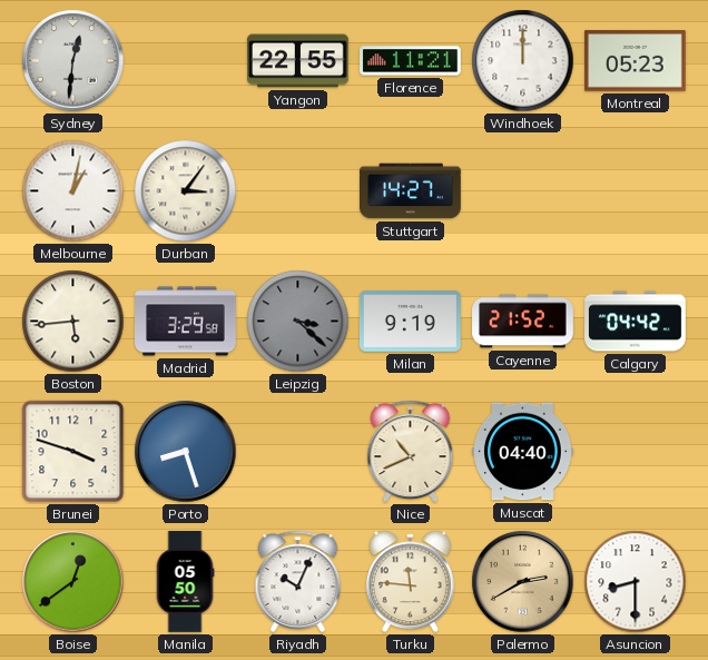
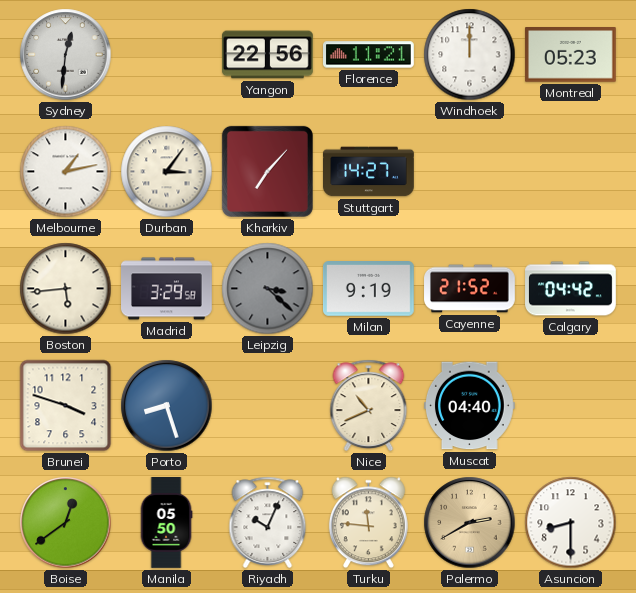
Yangon: 22:55 -> 22:56
Melbourne: 1:02 -> 1:13
Kharkiv: none -> 7:07
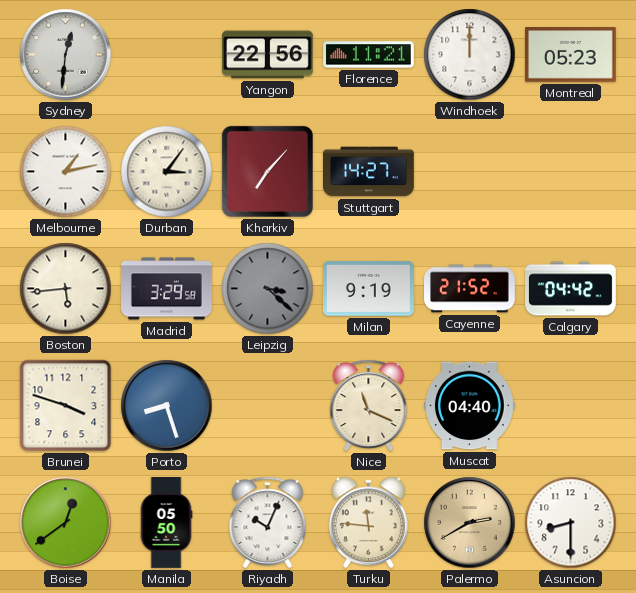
Nice: 10:41 -> 11:19
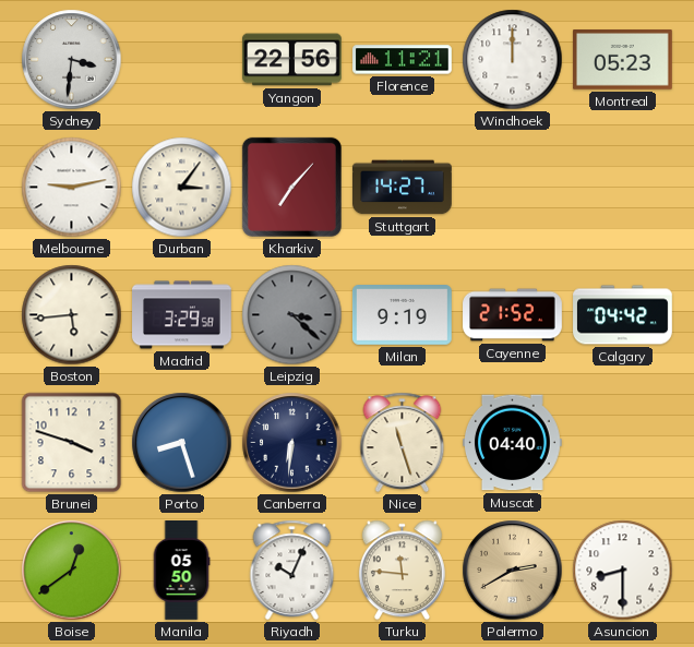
Sydney: 12:31 -> 3:31
Melbourne: 1:13 -> 9:13
Canberra: none -> 6:31
Nice: 11:19 -> 11:27
